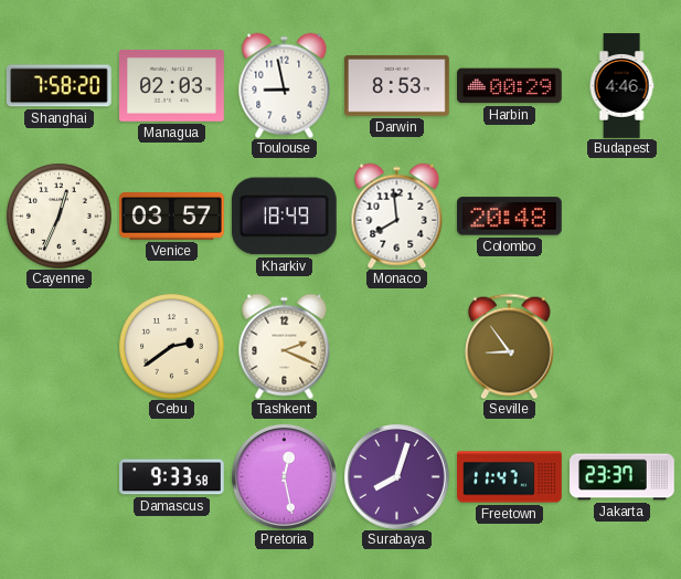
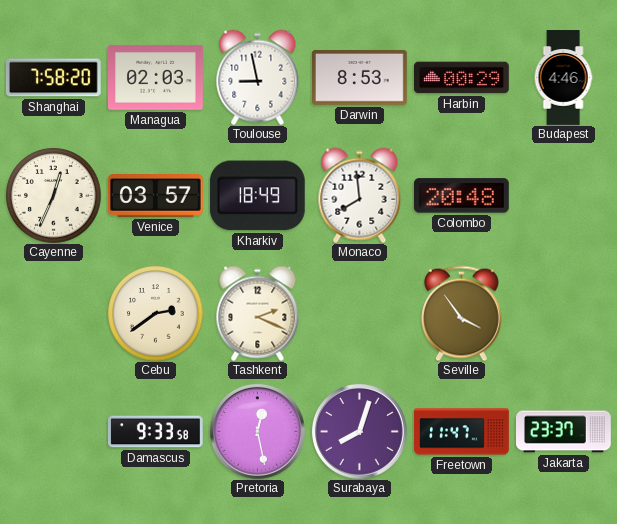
Seville: 8:54 -> 3:54
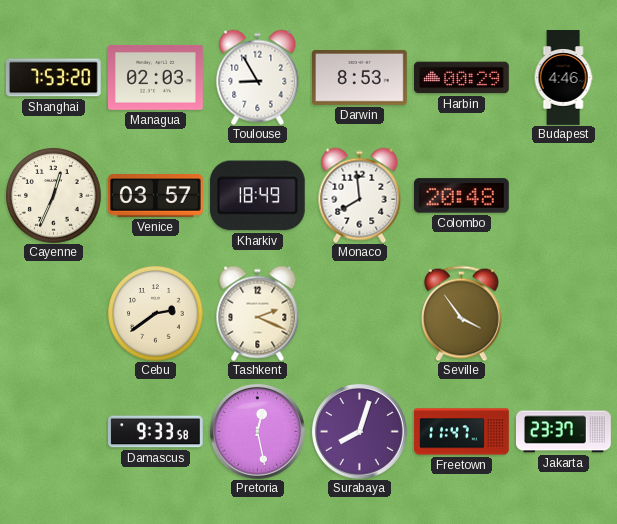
Shanghai: 7:58 -> 7:53
Toulouse: 8:58 -> 8:55
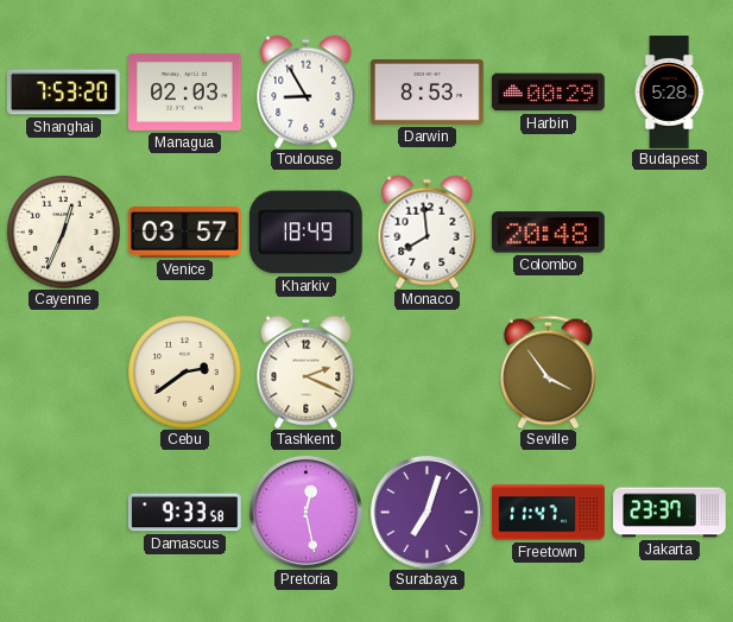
Budapest: 4:46 -> 5:28
Surabaya: 8:03 -> 7:03
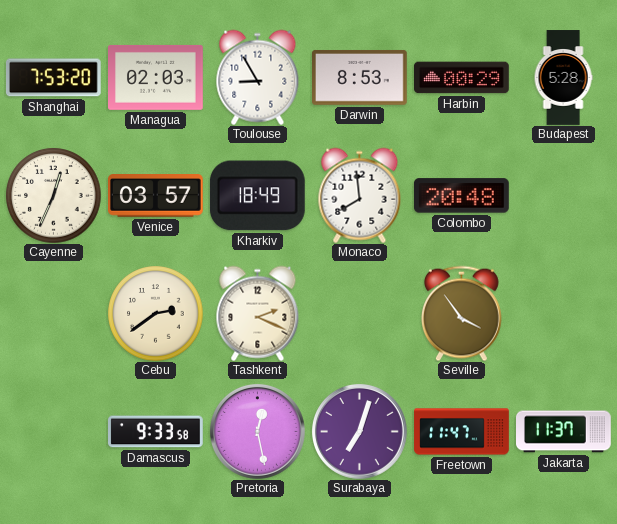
Jakarta: 23:37 -> 11:37
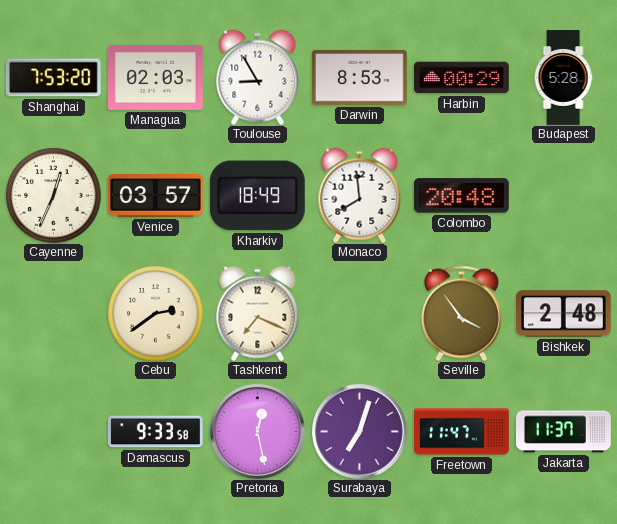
Tashkent: 2:19 -> 7:19
Bishkek: none -> 2:48
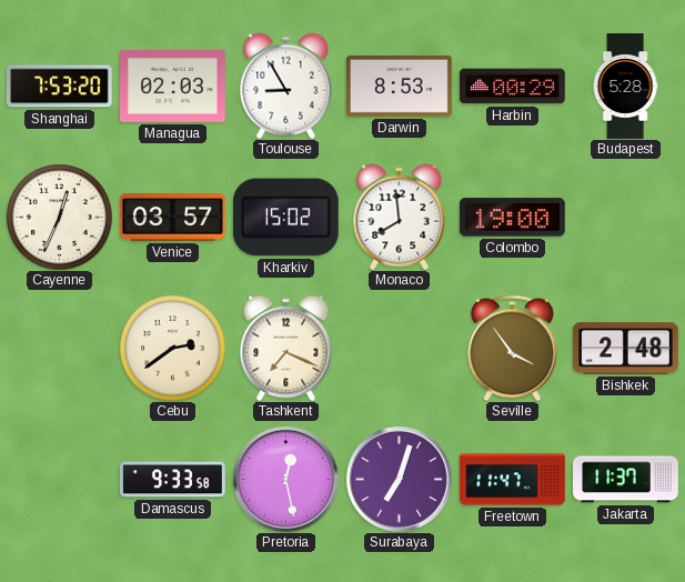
Kharkiv: 18:49 -> 15:02
Colombo: 20:48 -> 19:00
